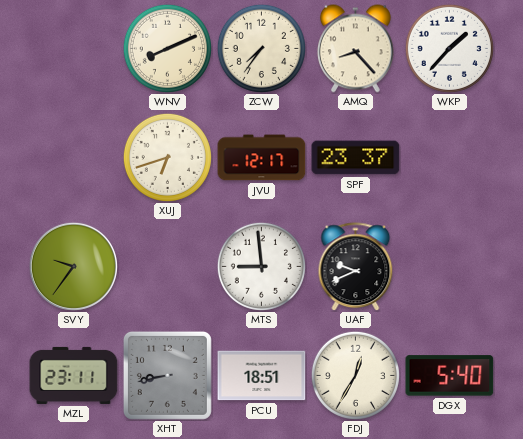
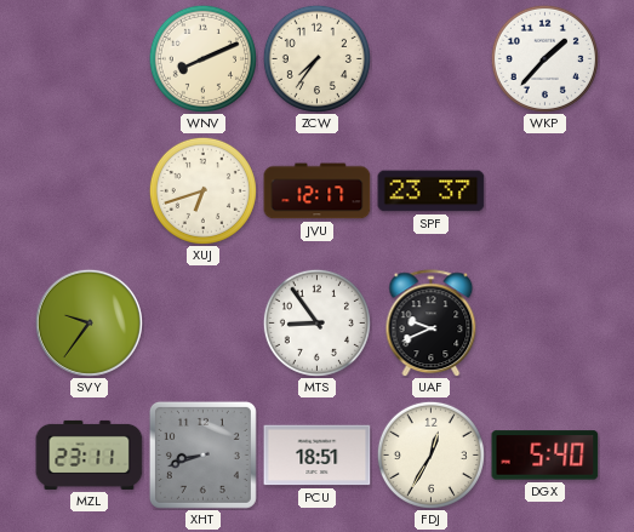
AMQ: 8:23 -> none
MTS: 8:59 -> 8:54
XHT: 8:43 -> 8:42
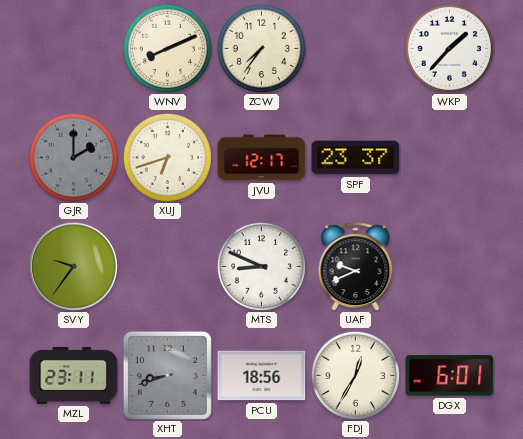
GJR: none -> 2:00
MTS: 8:54 -> 8:49
PCU: 18:51 -> 18:56
DGX: 5:40 -> 6:01
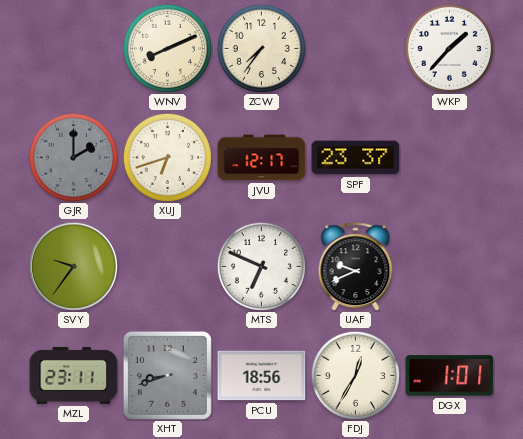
MTS: 8:49 -> 6:49
DGX: 6:01 -> 1:01
